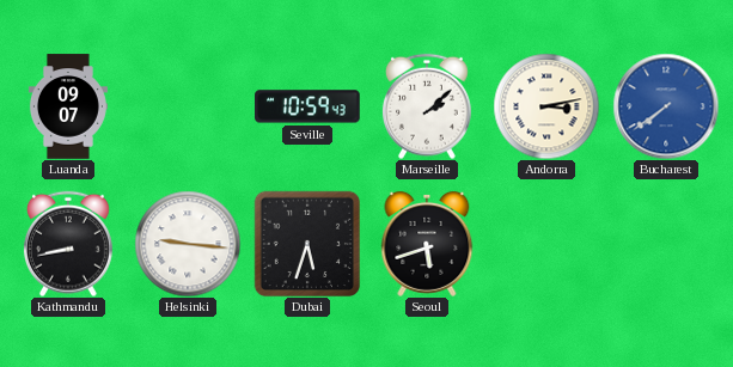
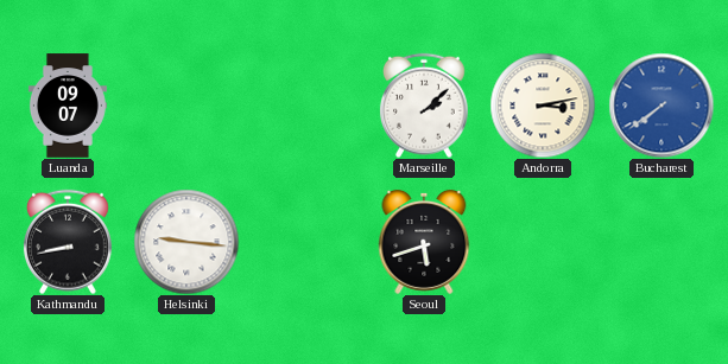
Seville: 10:59 -> none
Dubai: 5:33 -> none
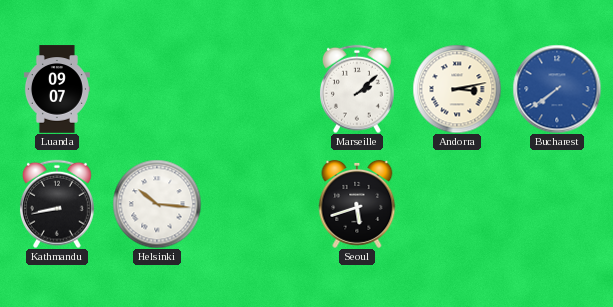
Helsinki: 9:16 -> 10:16
